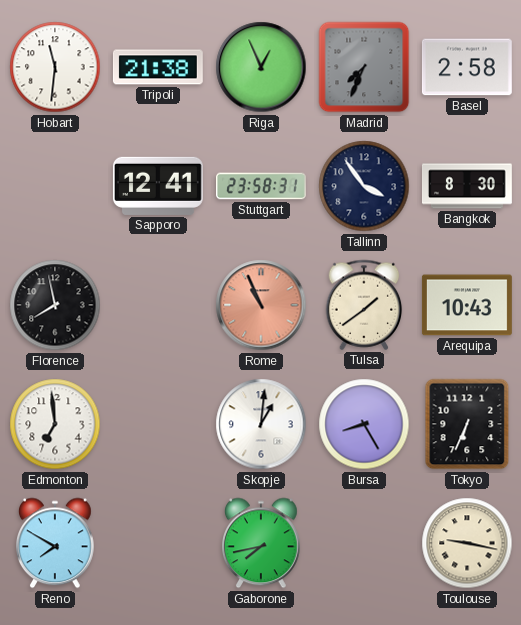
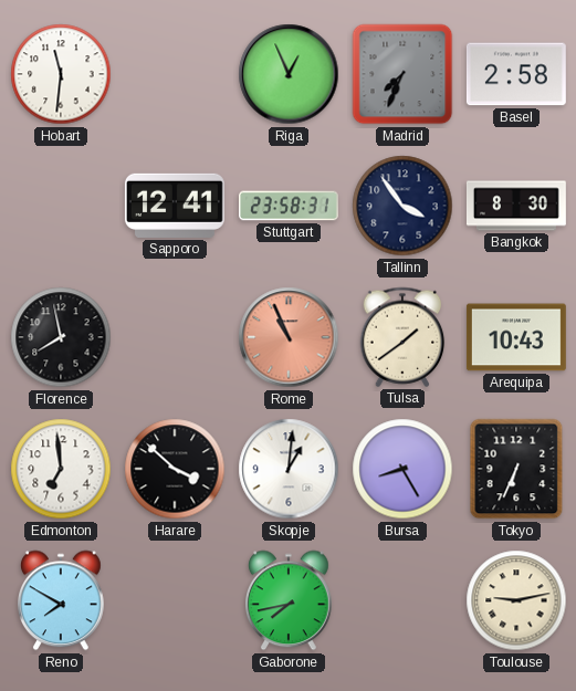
Tripoli: 21:38 -> none
Harare: none -> 3:52
Toulouse: 9:17 -> 9:13
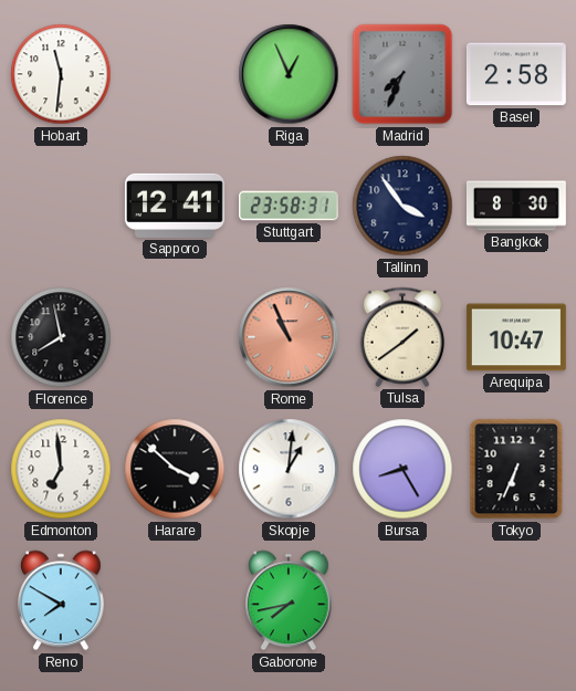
Arequipa: 10:43 -> 10:47
Toulouse: 9:13 -> none
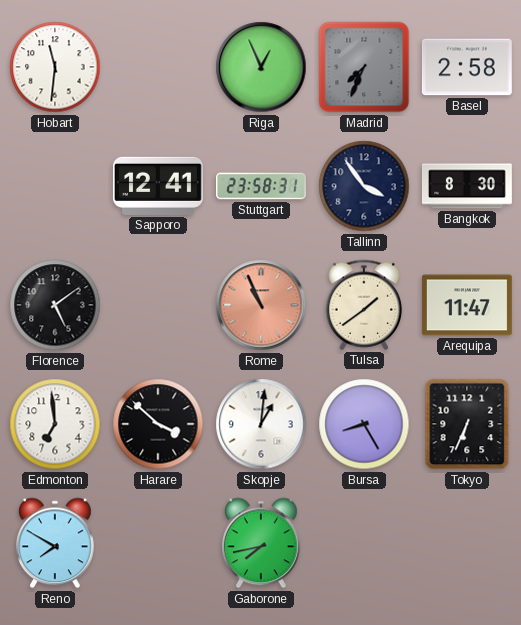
Florence: 7:58 -> 5:09
Arequipa: 10:47 -> 11:47
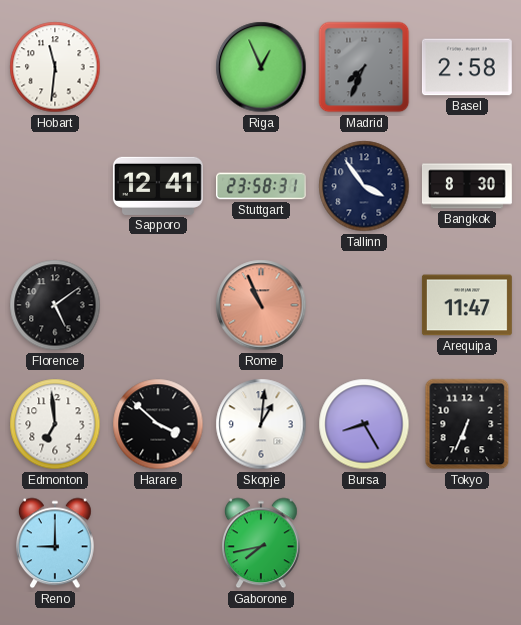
Tulsa: 1:39 -> none
Reno: 7:50 -> 9:00
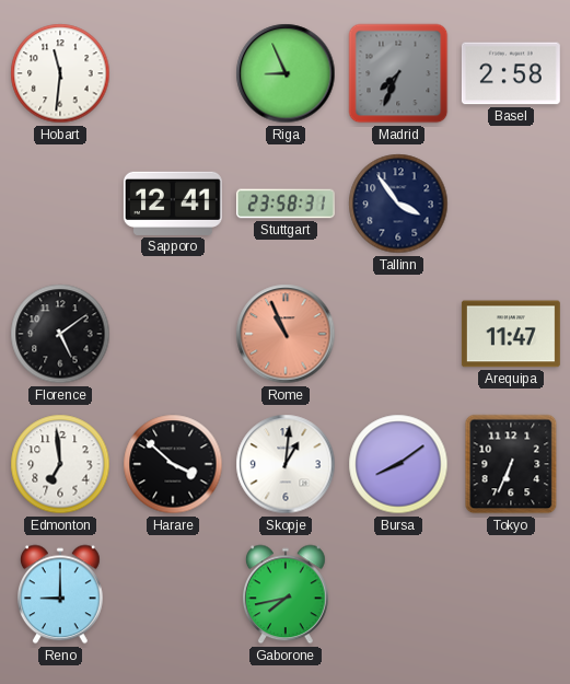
Riga: 12:56 -> 8:56
Bangkok: 8:30 -> none
Bursa: 8:25 -> 8:09
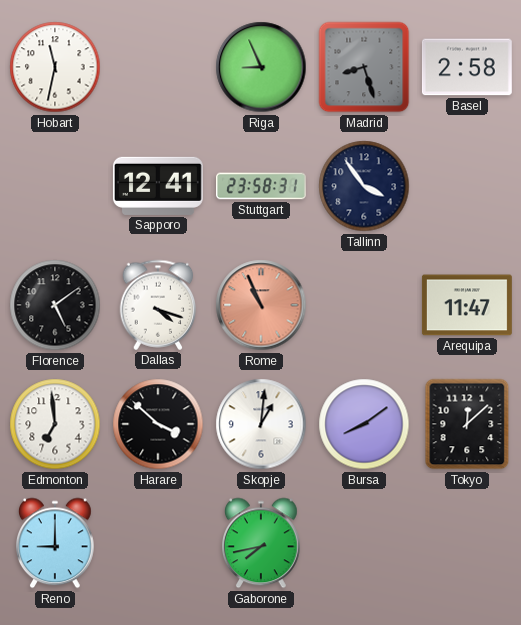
Hobart: 11:31 -> 11:32
Madrid: 7:34 -> 8:27
Dallas: none -> 4:18
Tokyo: 6:34 -> 12:08
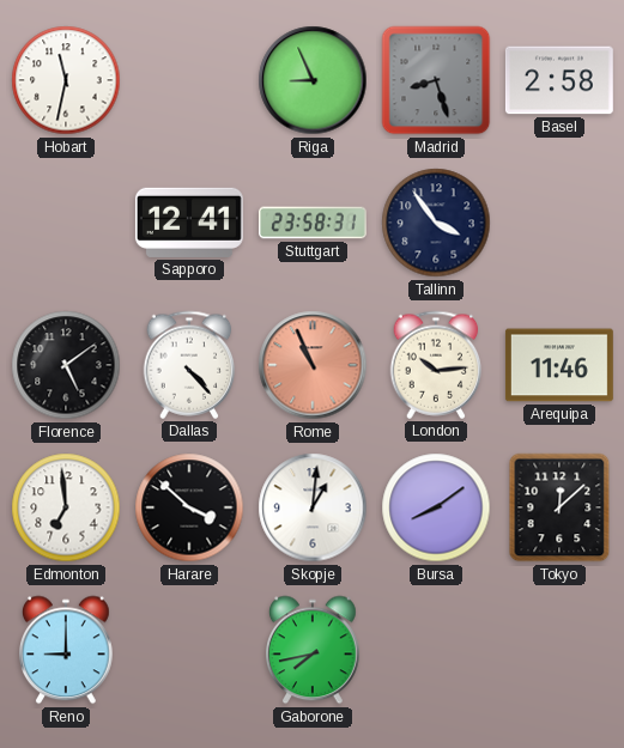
Dallas: 4:18 -> 4:23
London: none -> 10:14
Arequipa: 11:47 -> 11:46
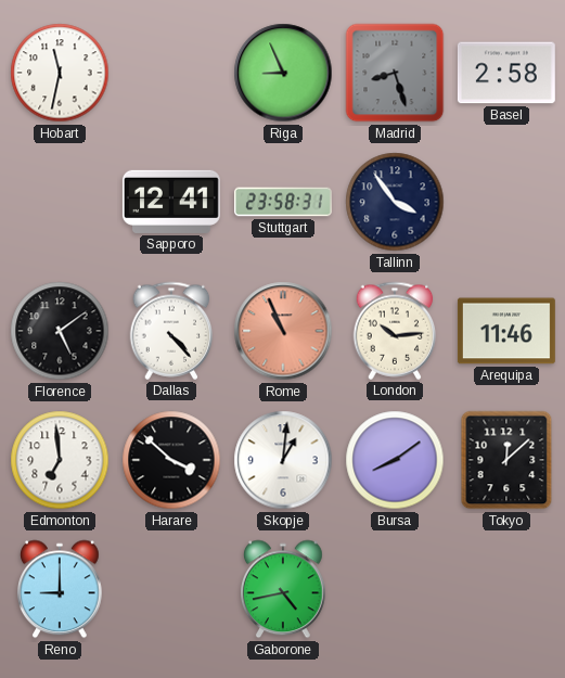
Gaborone: 7:43 -> 4:43
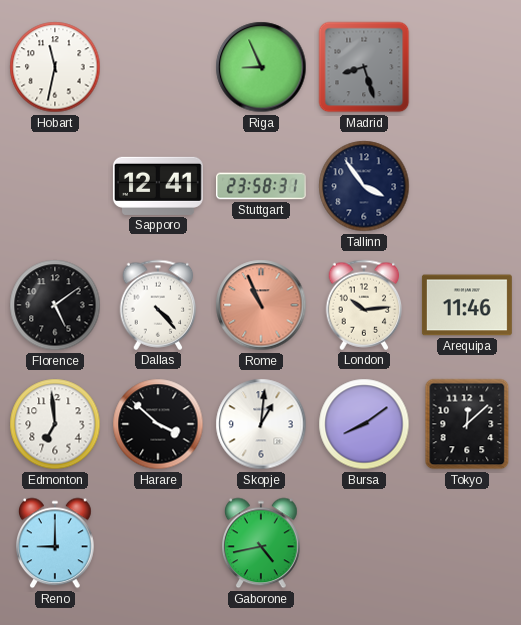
Basel: 2:58 -> none
